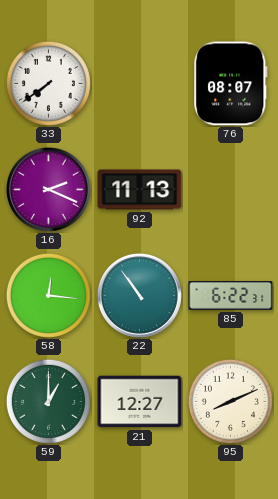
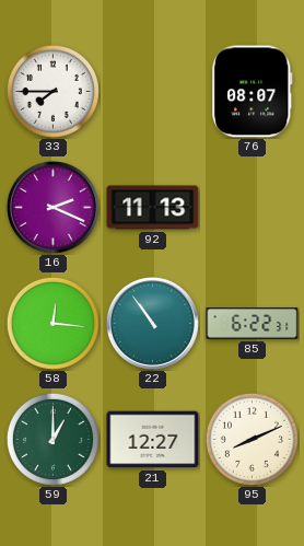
33: 7:39 -> 7:45
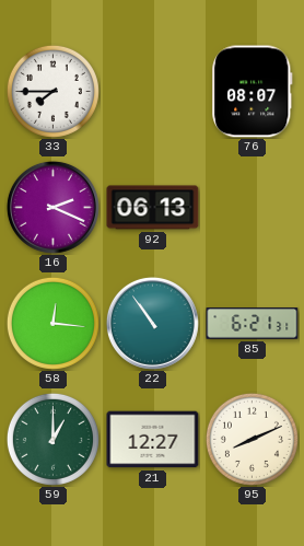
92: 11:13 -> 06:13
85: 6:22 -> 6:21
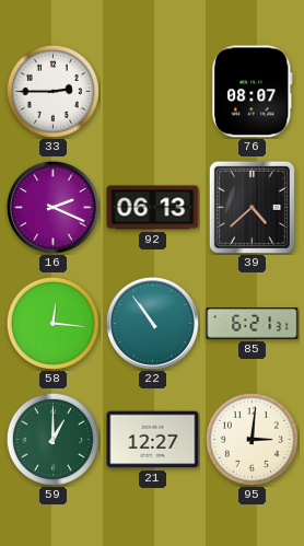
33: 7:45 -> 2:45
39: none -> 4:38
95: 8:11 -> 3:01
